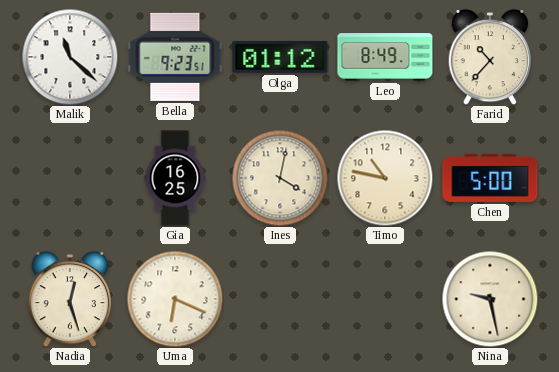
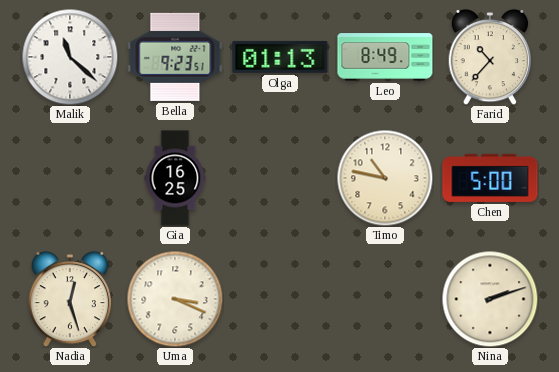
Olga: 01:12 -> 01:13
Ines: 4:02 -> none
Uma: 6:19 -> 3:19
Nina: 9:28 -> 2:12
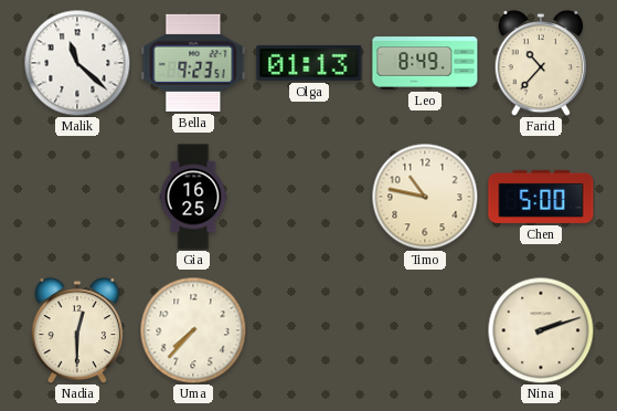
Nadia: 12:27 -> 12:30
Uma: 3:19 -> 7:37
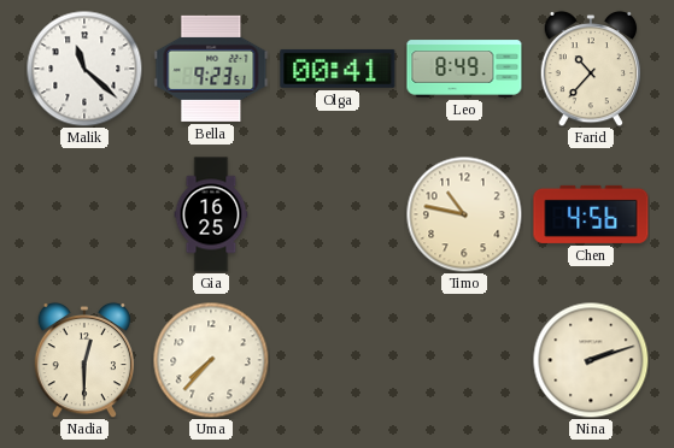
Olga: 01:13 -> 00:41
Chen: 5:00 -> 4:56
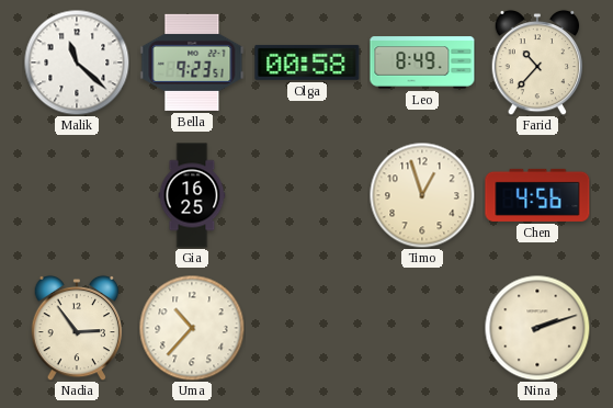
Olga: 00:41 -> 00:58
Timo: 10:47 -> 12:57
Nadia: 12:30 -> 2:54
Uma: 7:37 -> 10:37
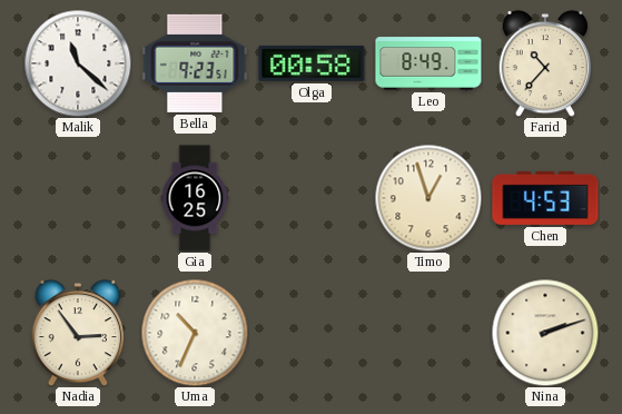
Chen: 4:56 -> 4:53
Uma: 10:37 -> 10:34
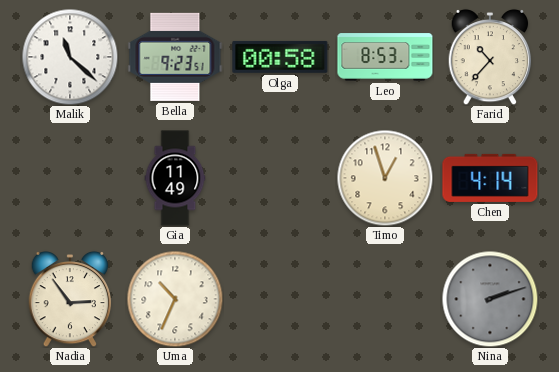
Leo: 8:49 -> 8:53
Gia: 16:25 -> 11:49
Chen: 4:53 -> 4:14
Nina dial: cream -> grey
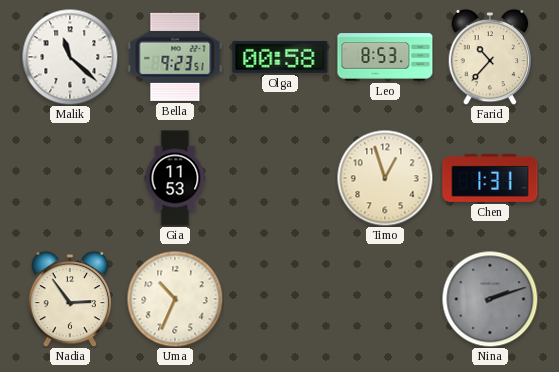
Gia: 11:49 -> 11:53
Chen: 4:14 -> 1:31
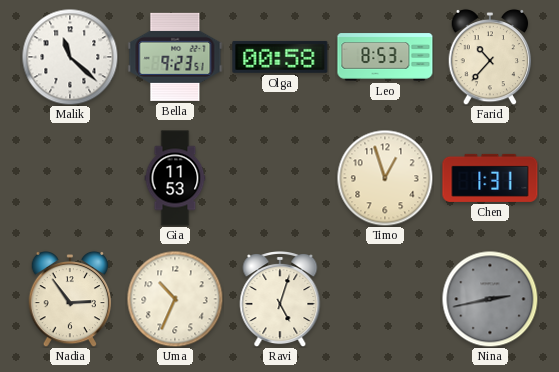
Ravi: none -> 5:03
Nina: 2:12 -> 2:43
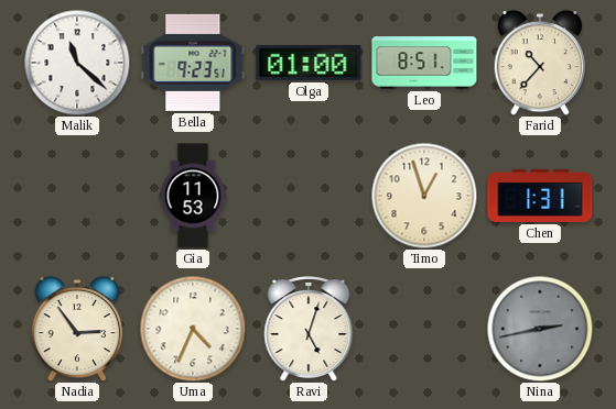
Olga: 00:58 -> 01:00
Leo: 8:53 -> 8:51
Uma: 10:34 -> 4:34
